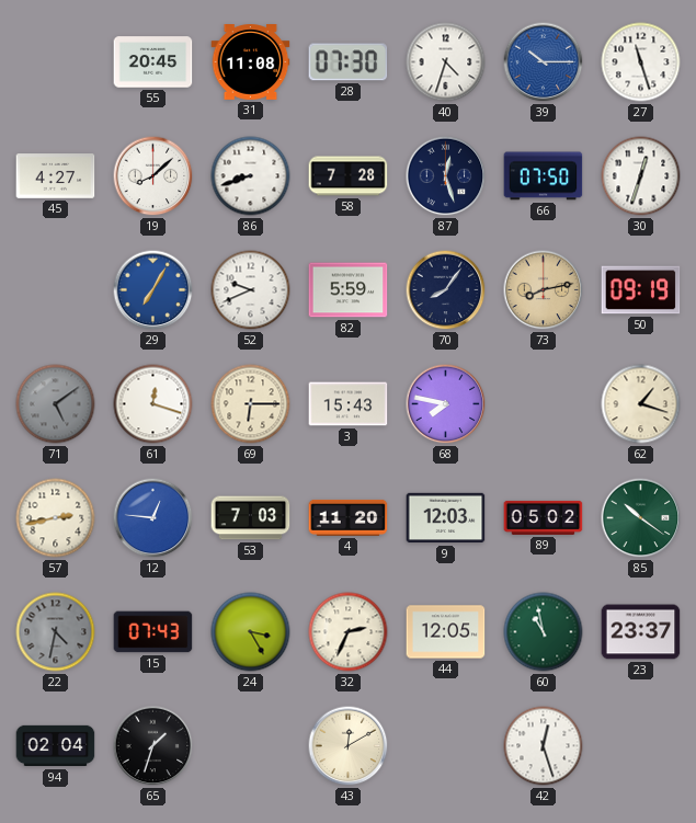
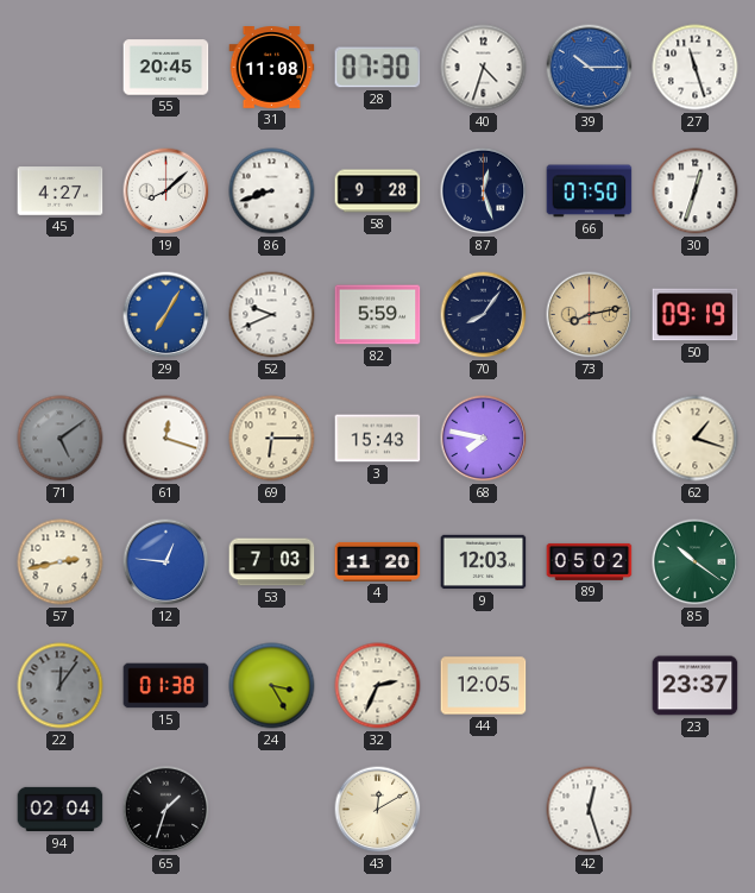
58: 7:28 -> 9:28
22: 4:32 -> 12:06
15: 07:43 -> 01:38
60: 10:58 -> none
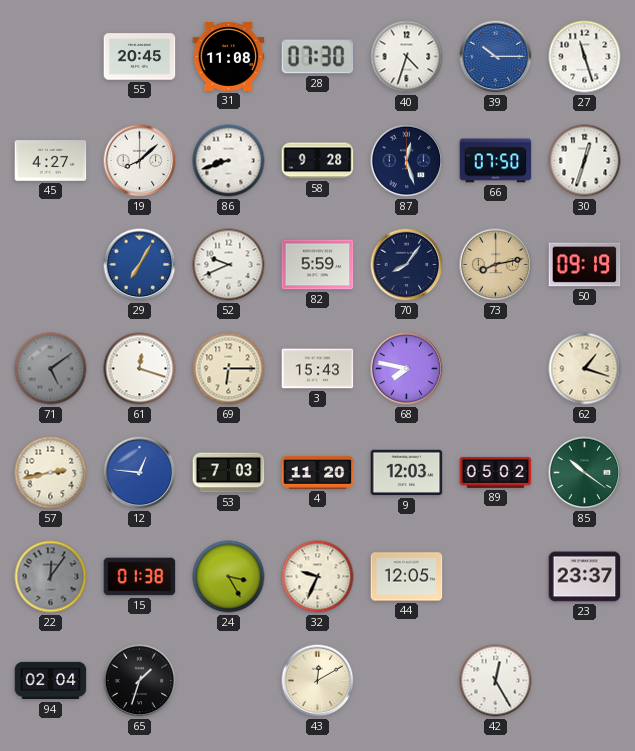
32: 2:34 -> 9:34
42: 12:27 -> 12:25
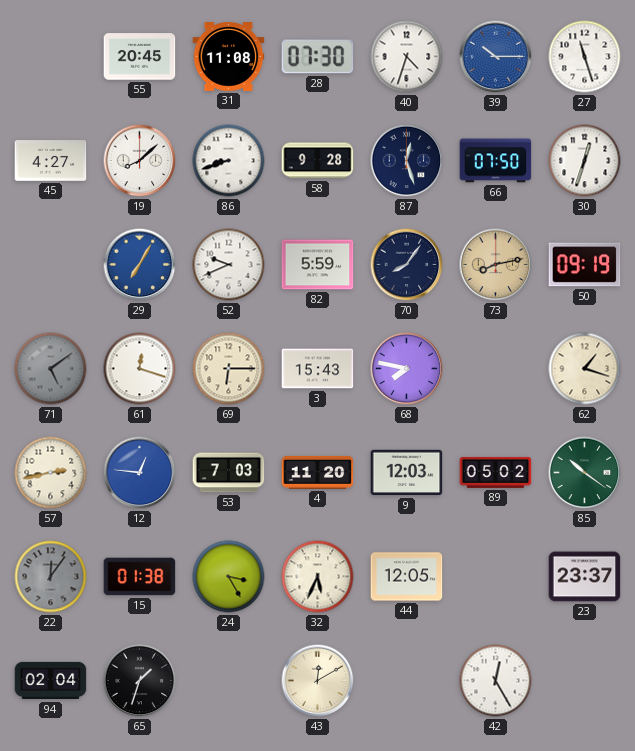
32: 9:34 -> 5:34
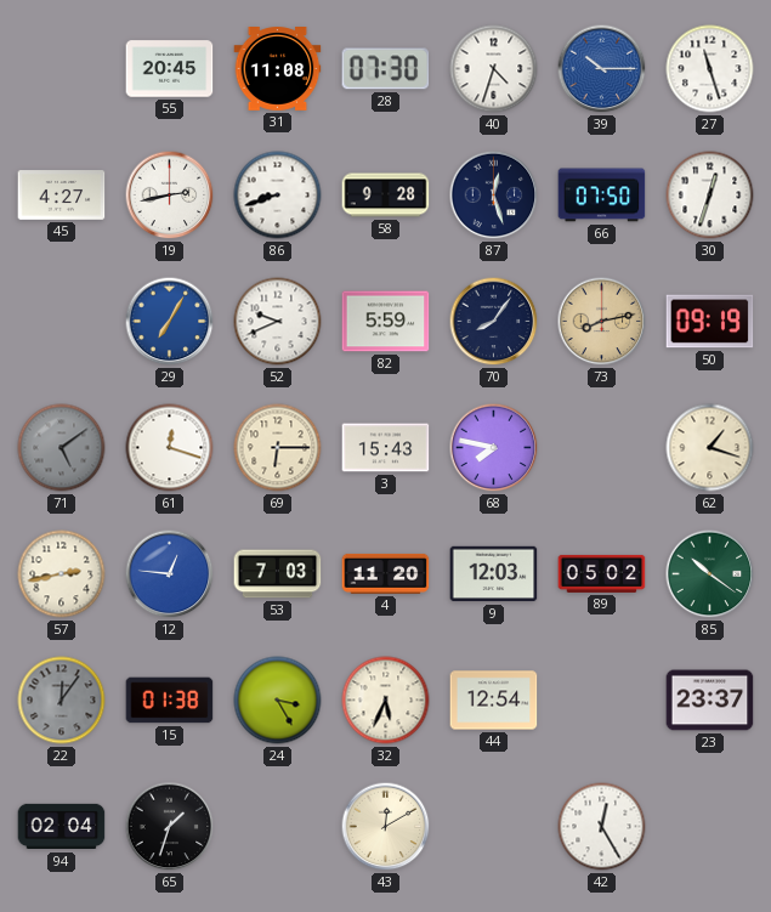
19: 8:08 -> 2:43
44: 12:05 -> 12:54
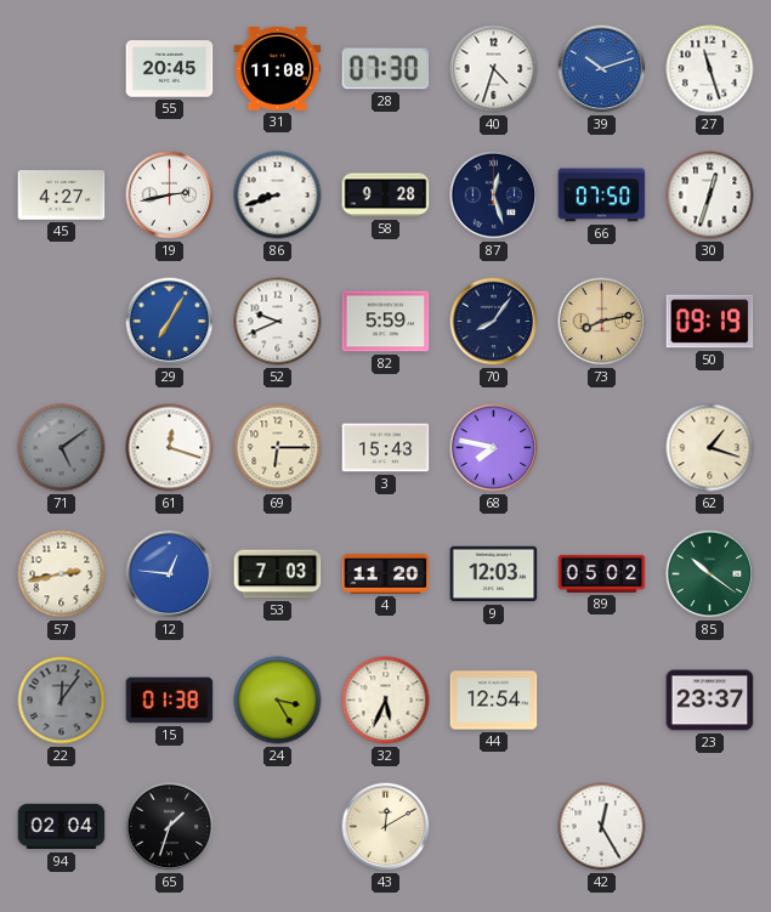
39: 10:15 -> 10:12
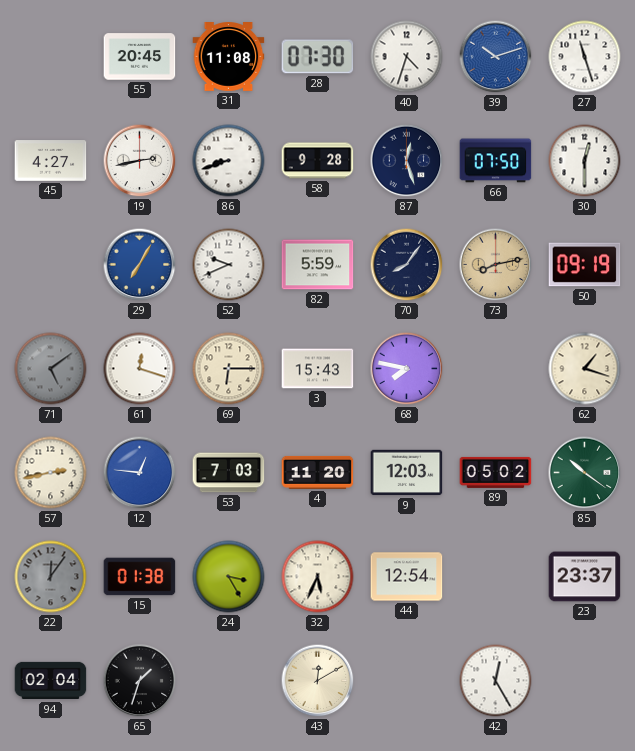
30: 12:33 -> 12:30
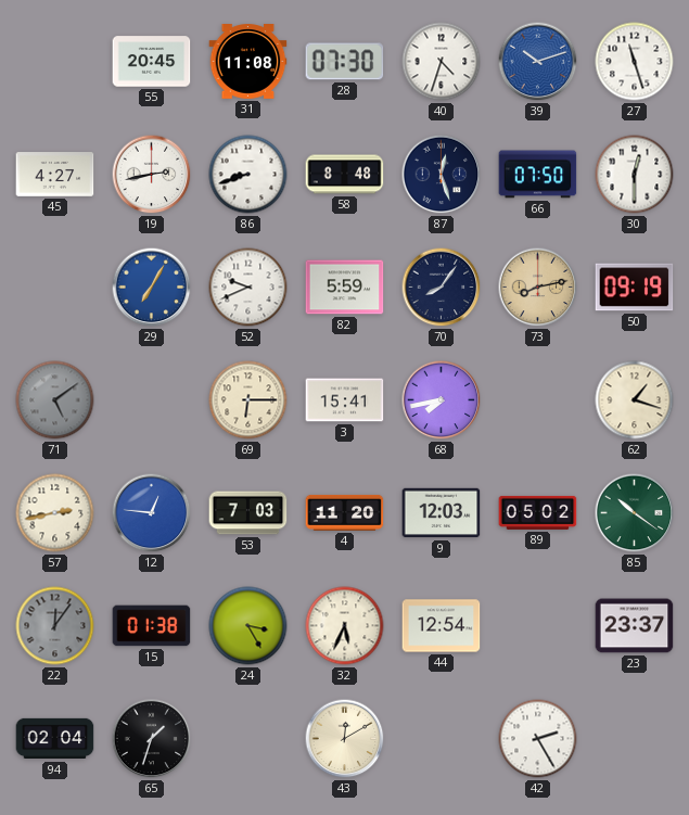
58: 9:28 -> 8:48
61: 12:18 -> none
3: 15:43 -> 15:41
68: 7:47 -> 7:43
42: 12:25 -> 2:25
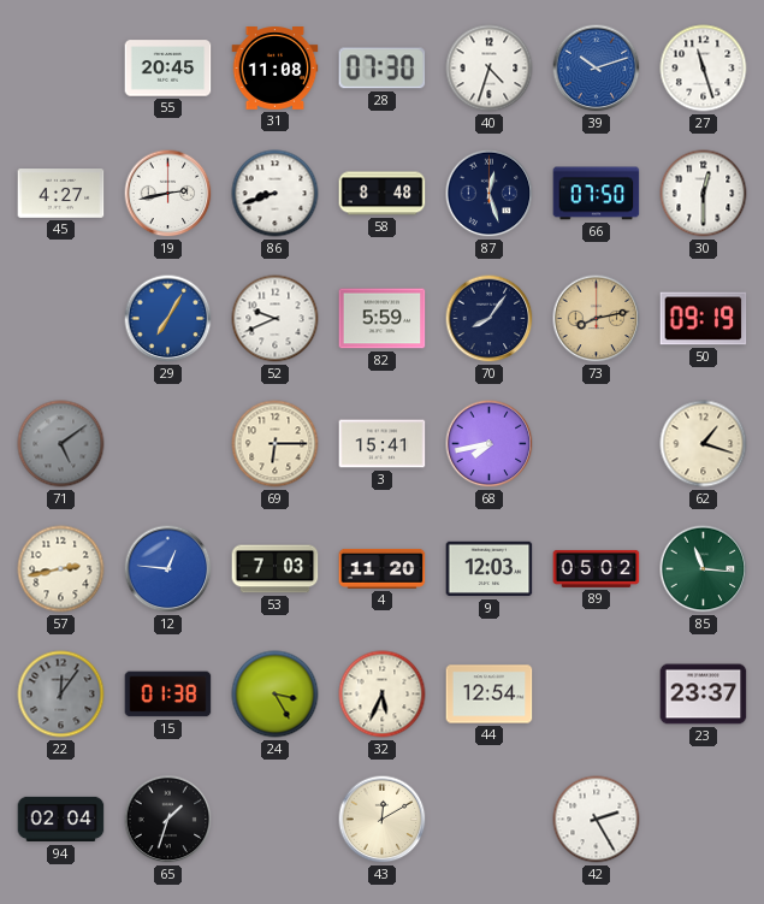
85: 10:21 -> 11:16
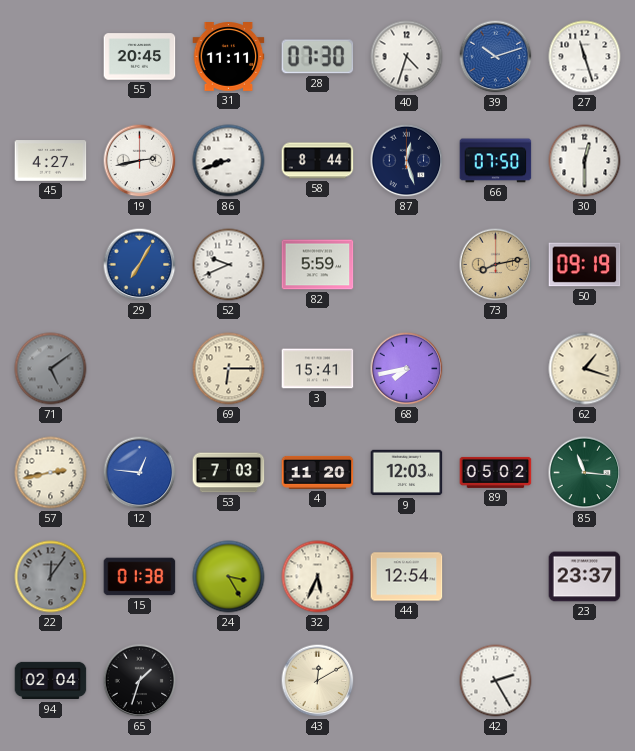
31: 11:08 -> 11:11
58: 8:48 -> 8:44
70: 8:06 -> none
